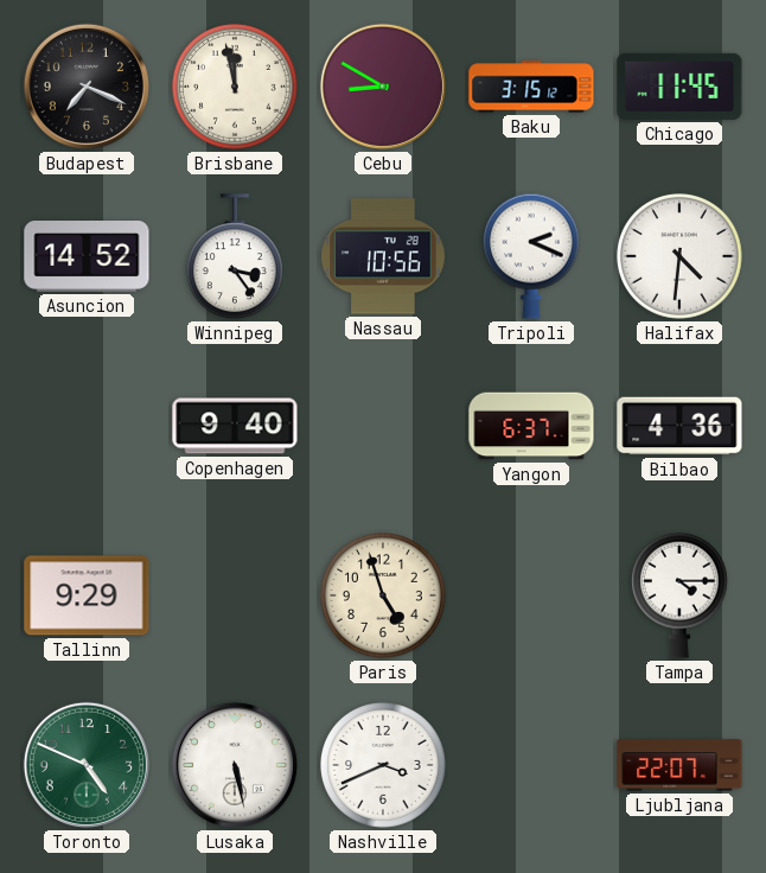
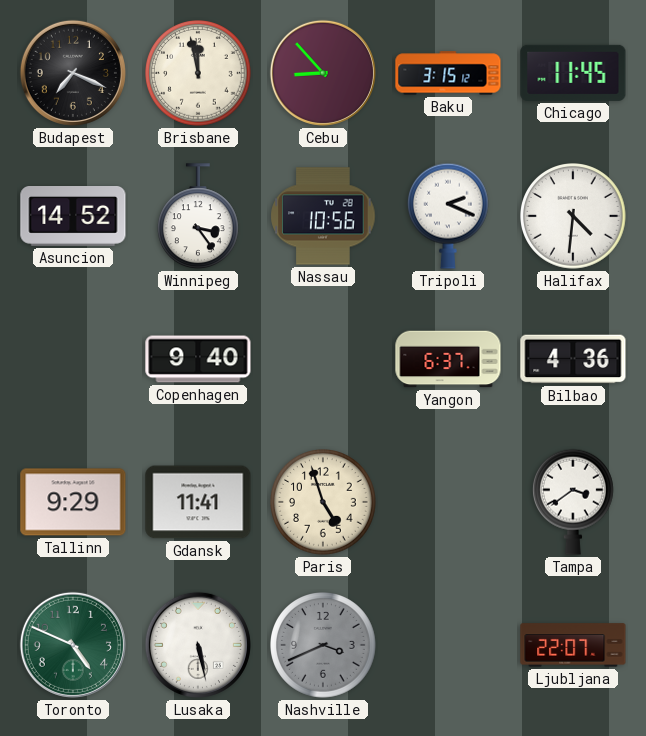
Cebu: 8:50 -> 8:53
Gdansk: none -> 11:41
Tampa: 4:15 -> 3:39
Nashville dial: white -> grey
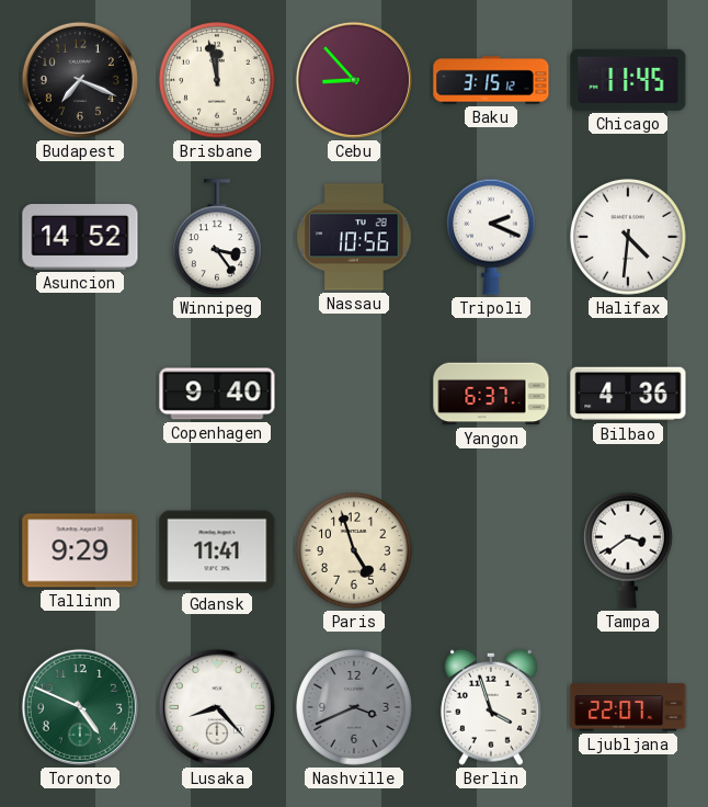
Lusaka: 5:28 -> 8:23
Berlin: none -> 3:57
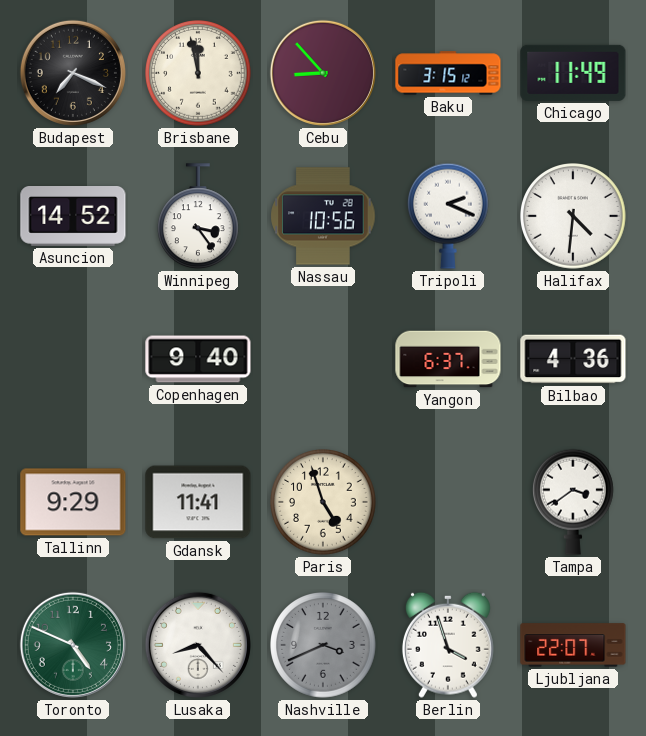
Chicago: 11:45 -> 11:49
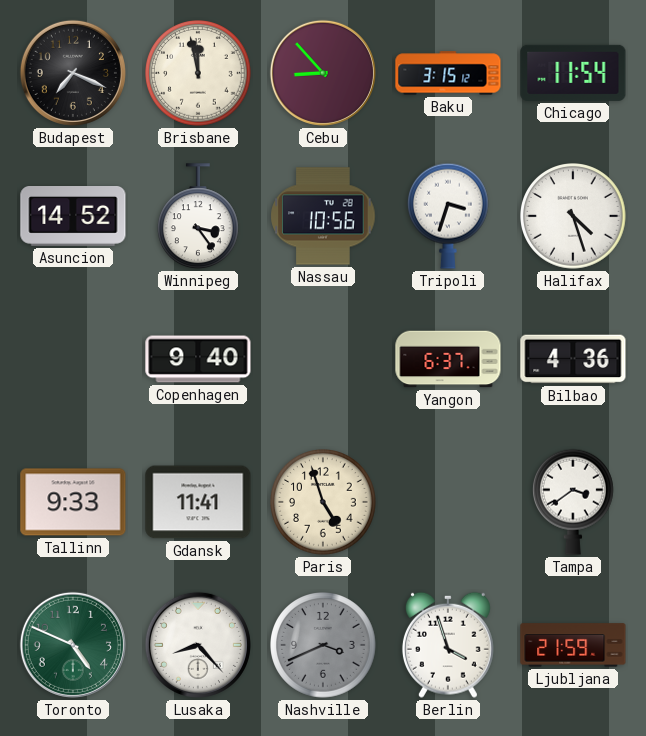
Chicago: 11:49 -> 11:54
Tripoli: 2:19 -> 3:33
Halifax: 4:31 -> 4:27
Tallinn: 9:29 -> 9:33
Ljubljana: 22:07 -> 21:59
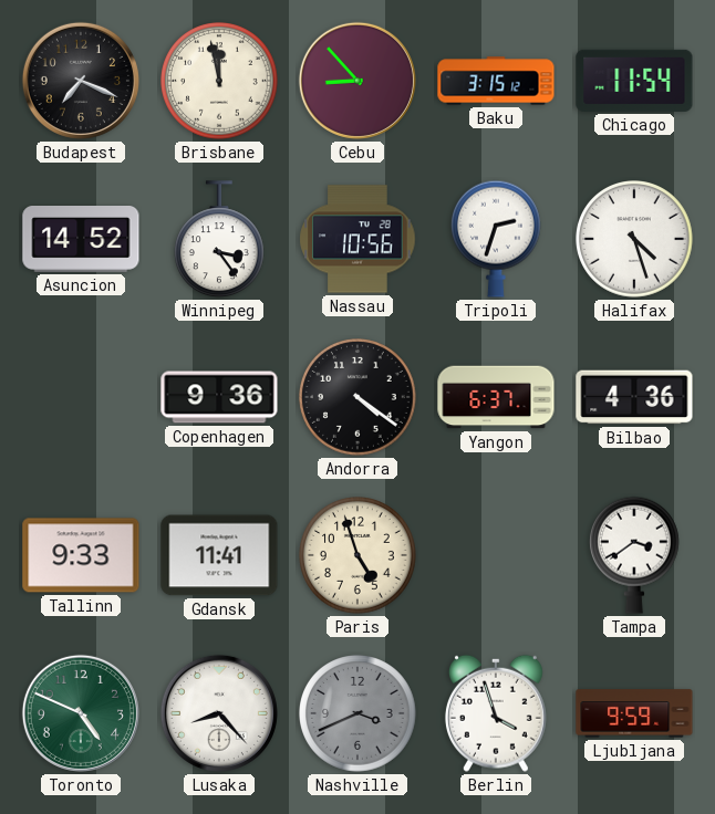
Tripoli: 3:33 -> 2:33
Copenhagen: 9:40 -> 9:36
Andorra: none -> 4:21
Ljubljana: 21:59 -> 9:59
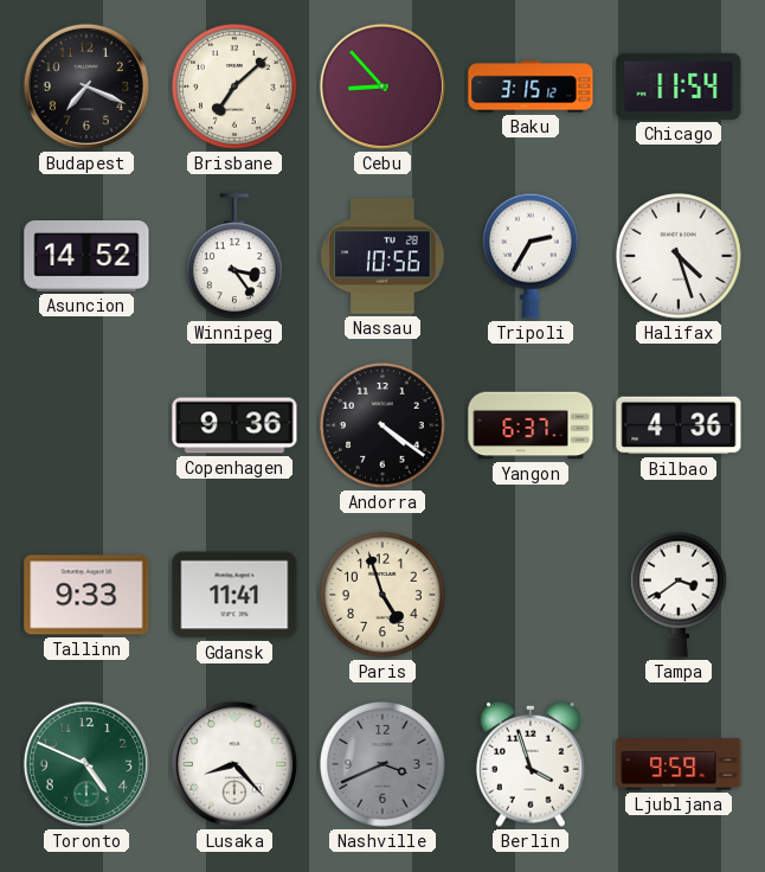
Brisbane: 11:58 -> 7:08
Tripoli: 2:33 -> 2:35
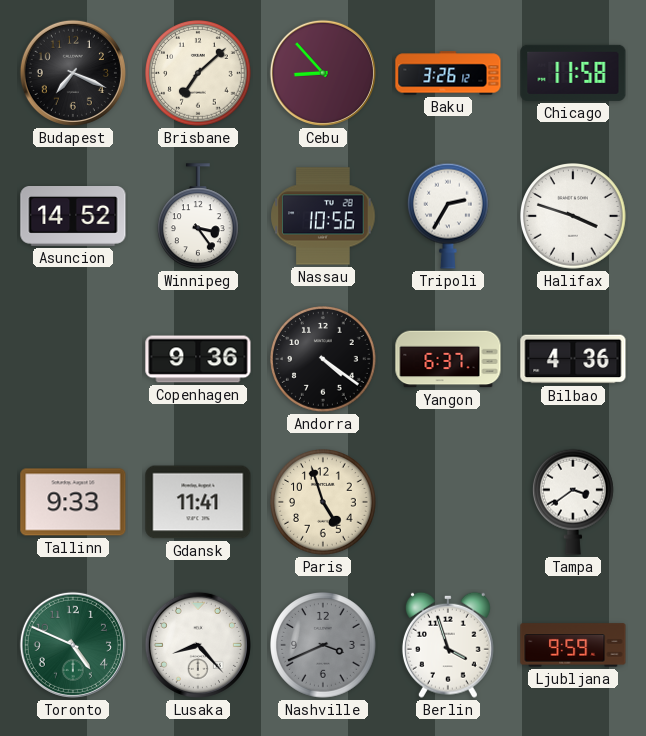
Baku: 3:15 -> 3:26
Chicago: 11:54 -> 11:58
Halifax: 4:27 -> 3:48
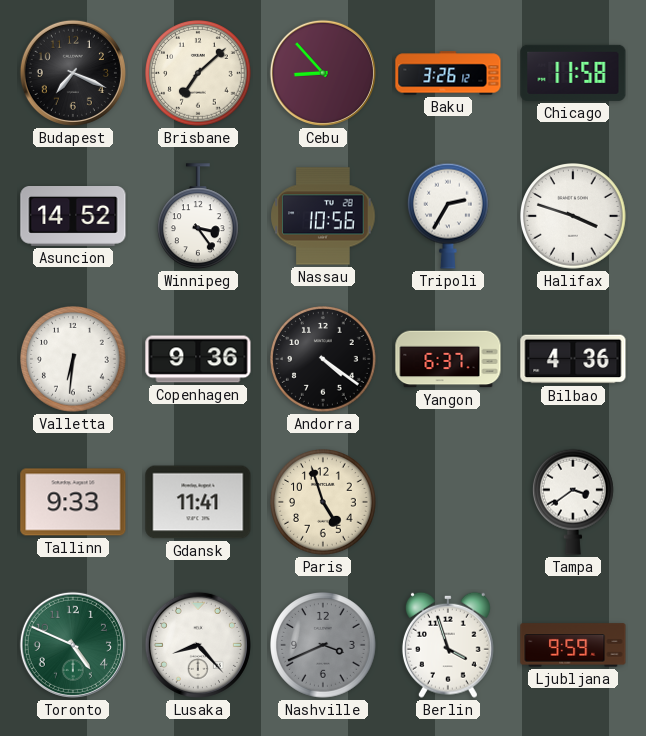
Valletta: none -> 6:31
